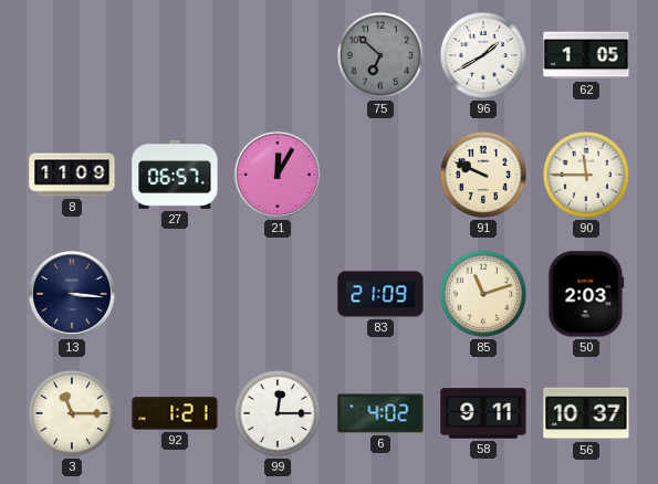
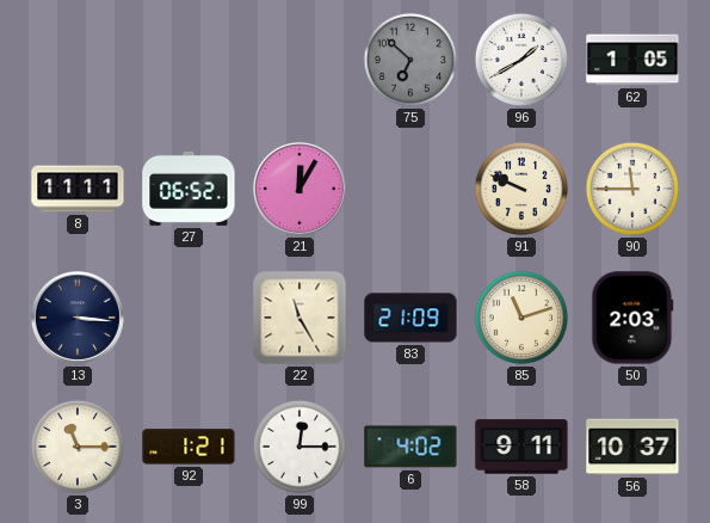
8: 11:09 -> 11:11
27: 06:57 -> 06:52
22: none -> 11:25
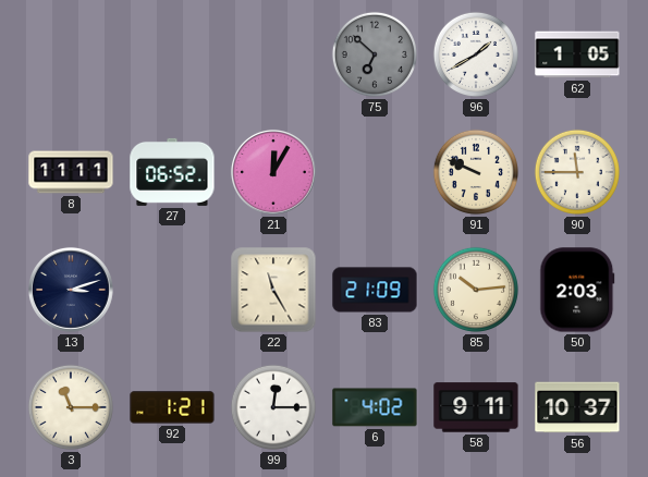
13: 3:16 -> 3:12
85: 11:12 -> 10:14
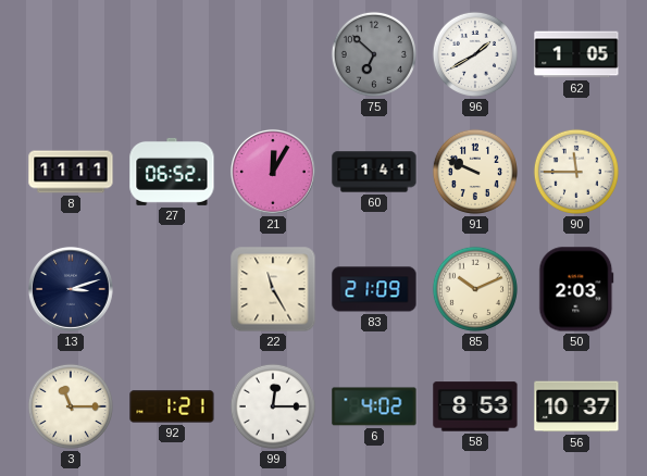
60: none -> 1:41
85: 10:14 -> 10:11
58: 9:11 -> 8:53
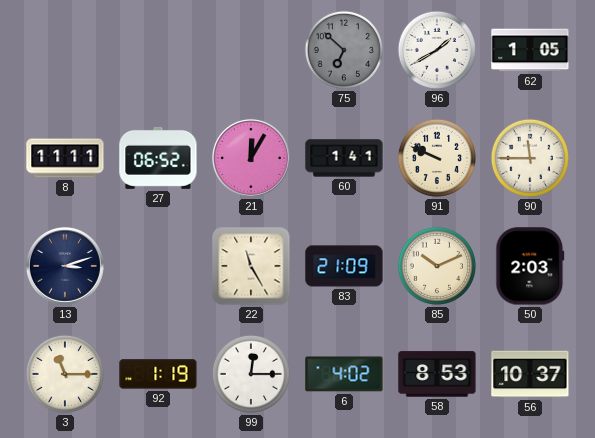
92: 1:21 -> 1:19
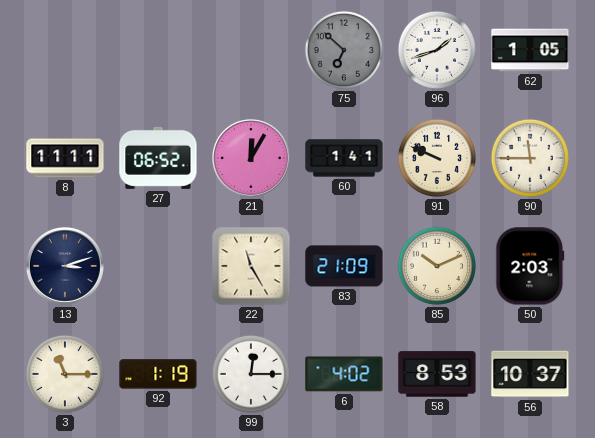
96: 1:40 -> 1:42
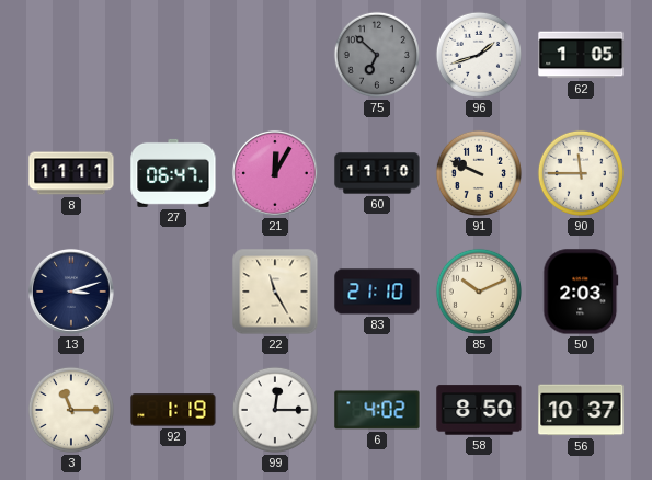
27: 06:52 -> 06:47
60: 1:41 -> 11:10
83: 21:09 -> 21:10
58: 8:53 -> 8:50
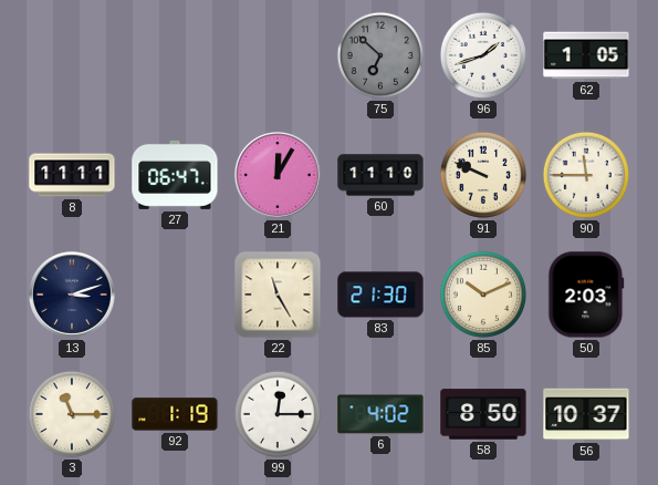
83: 21:10 -> 21:30
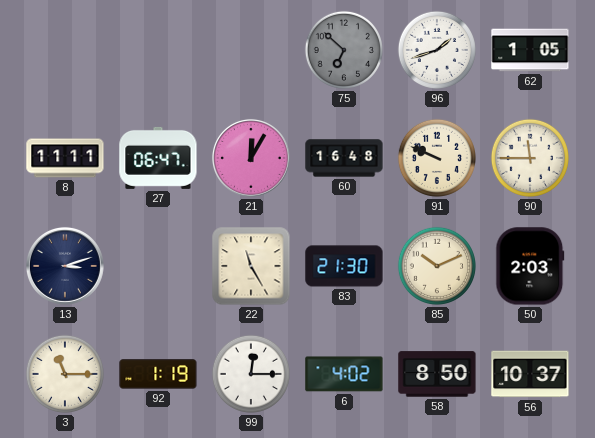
60: 11:10 -> 16:48
